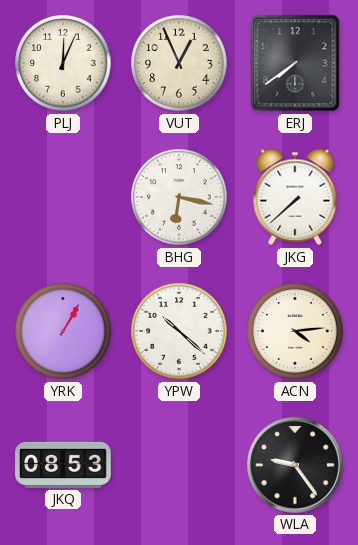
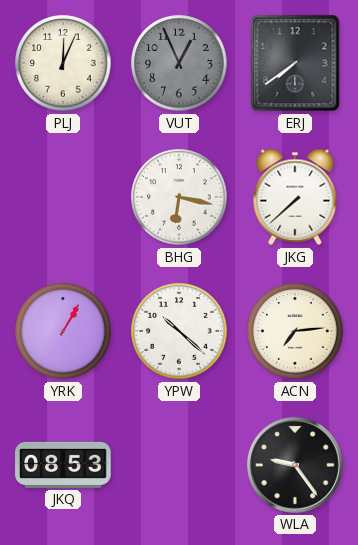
VUT dial: cream -> grey
ACN: 4:14 -> 7:14
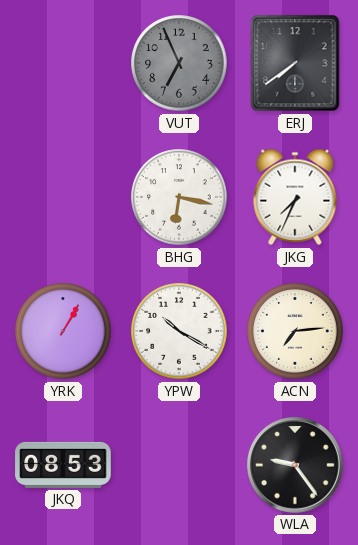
PLJ: 12:04 -> none
VUT: 12:56 -> 6:56
JKG: 7:38 -> 7:34
YPW: 10:22 -> 10:20
